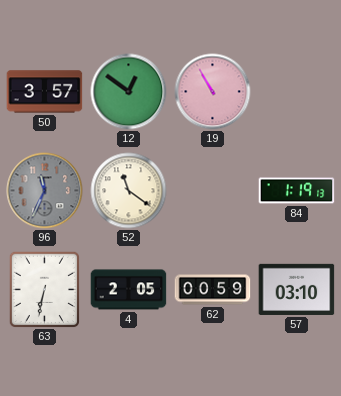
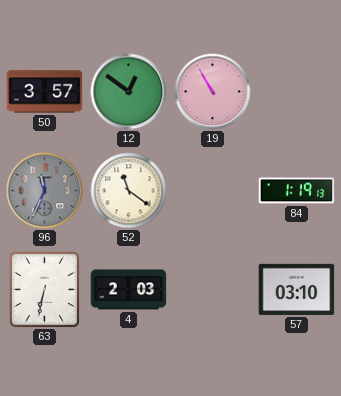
4: 2:05 -> 2:03
62: 00:59 -> none
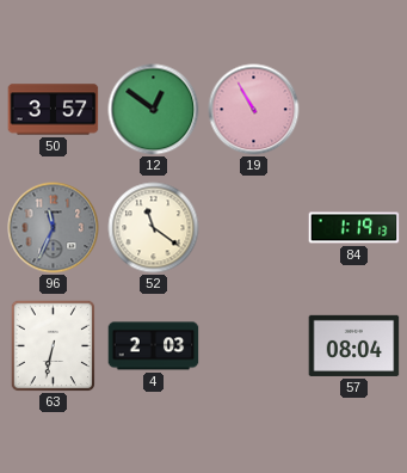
57: 03:10 -> 08:04
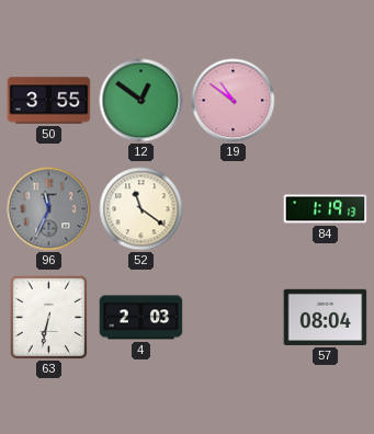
50: 3:57 -> 3:55
19: 10:55 -> 10:51
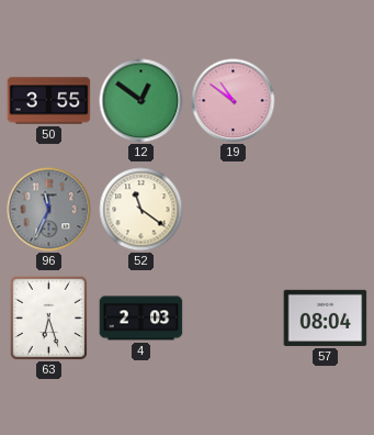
84: 1:19 -> none
63: 6:32 -> 6:27
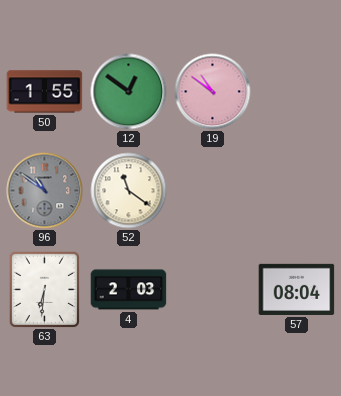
50: 3:55 -> 1:55
96: 11:34 -> 10:51
63: 6:27 -> 6:31
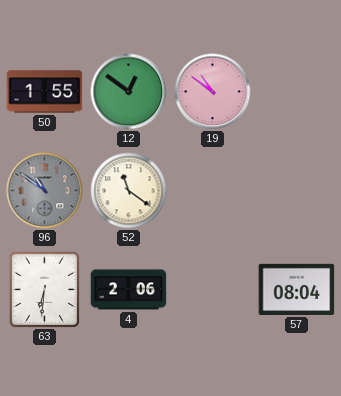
4: 2:03 -> 2:06
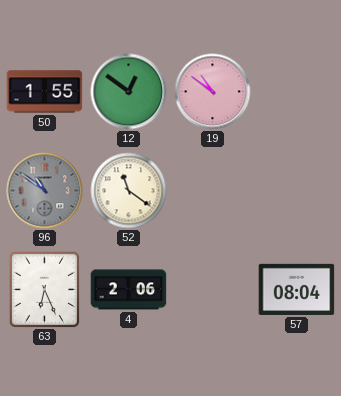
63: 6:31 -> 6:26
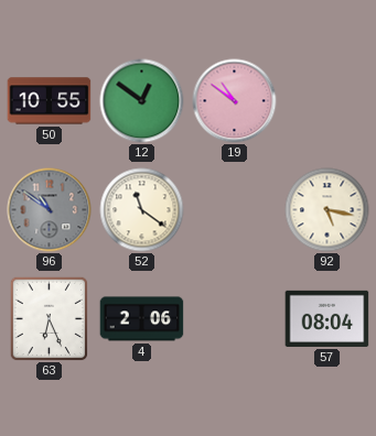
50: 1:55 -> 10:55
92: none -> 5:17
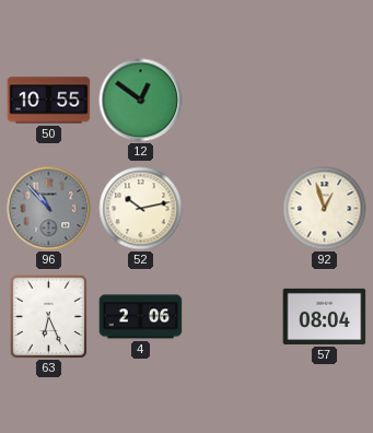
19: 10:51 -> none
96: 10:51 -> 10:53
52: 11:21 -> 10:13
92: 5:17 -> 12:57
